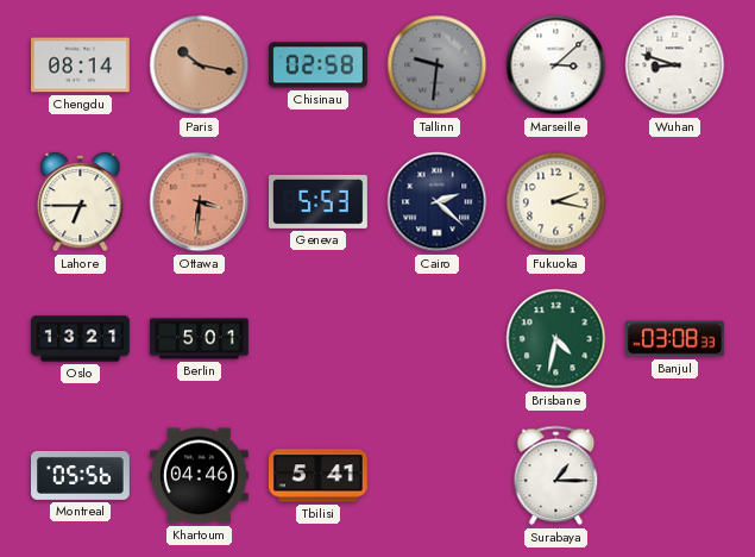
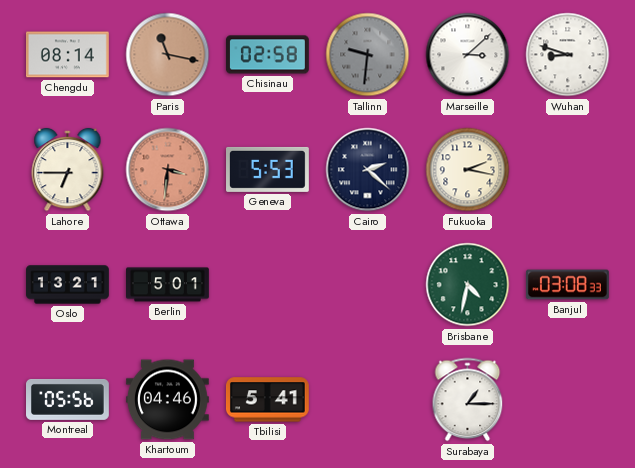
Paris: 10:17 -> 11:17
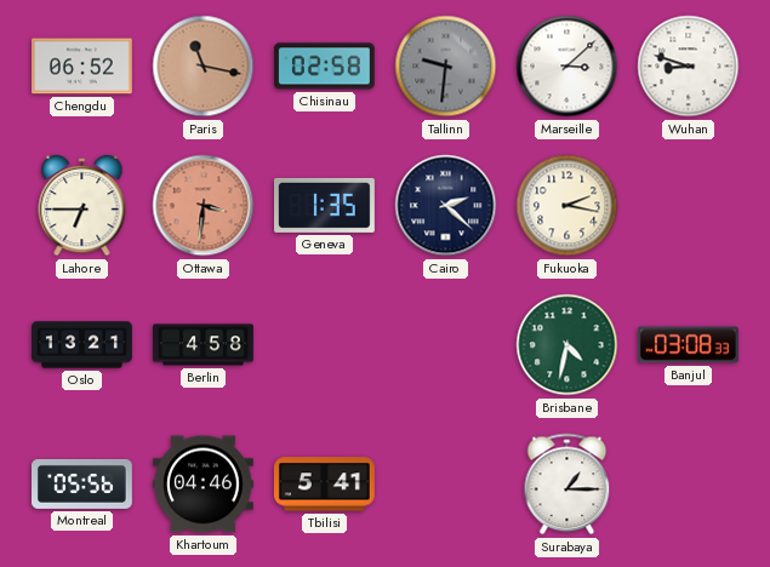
Chengdu: 08:14 -> 06:52
Geneva: 5:53 -> 1:35
Berlin: 5:01 -> 4:58
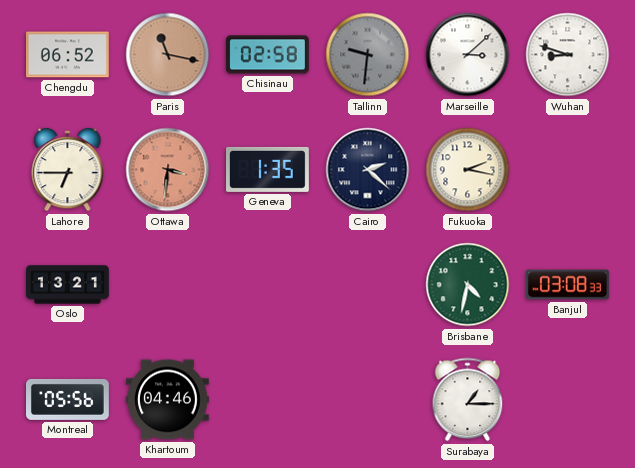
Berlin: 4:58 -> none
Tbilisi: 5:41 -> none
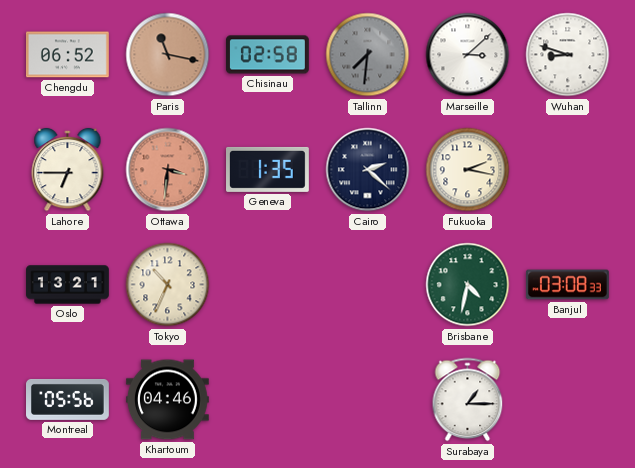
Tallinn: 9:31 -> 7:31
Tokyo: none -> 10:34
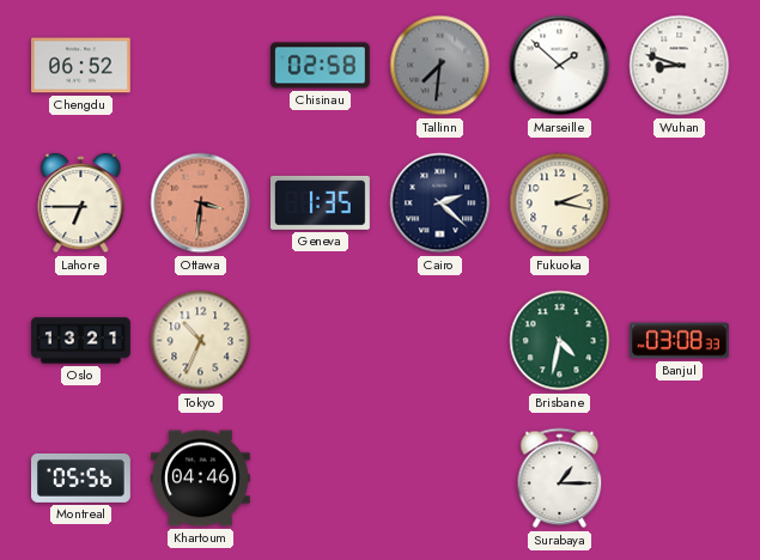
Paris: 11:17 -> none
Marseille: 3:08 -> 1:52
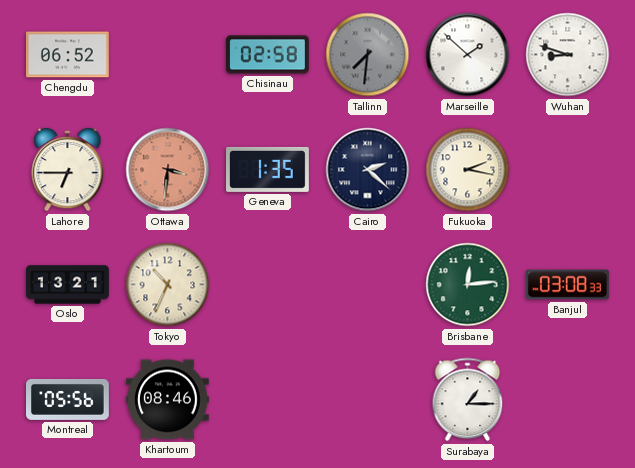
Brisbane: 4:32 -> 12:14
Khartoum: 04:46 -> 08:46
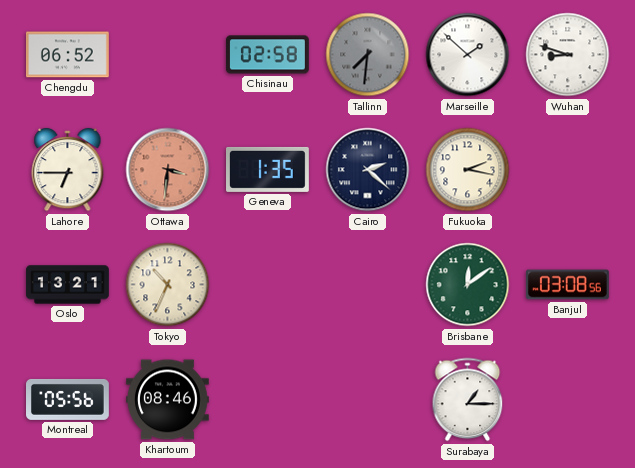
Brisbane: 12:14 -> 12:09
Banjul: 03:08:33 -> 03:08:56
